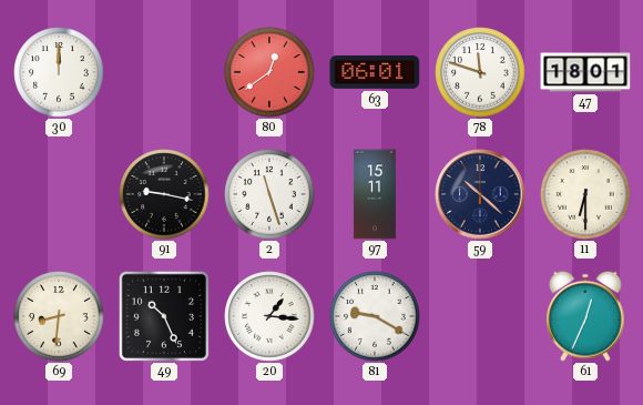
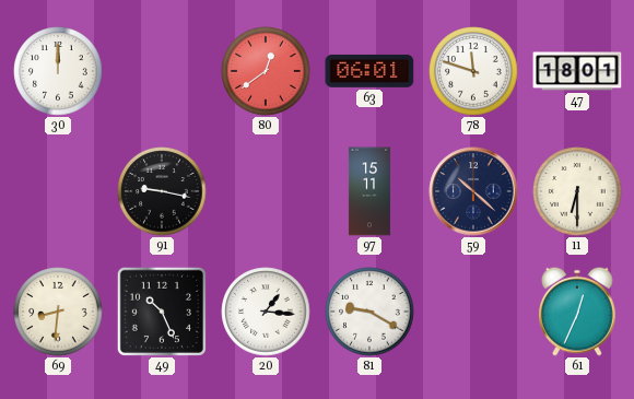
2: 11:27 -> none
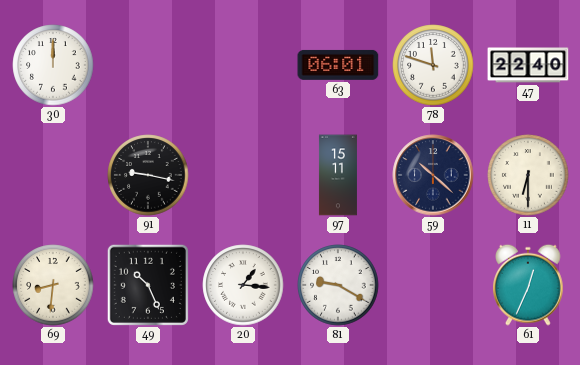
80: 12:39 -> none
47: 18:01 -> 22:40
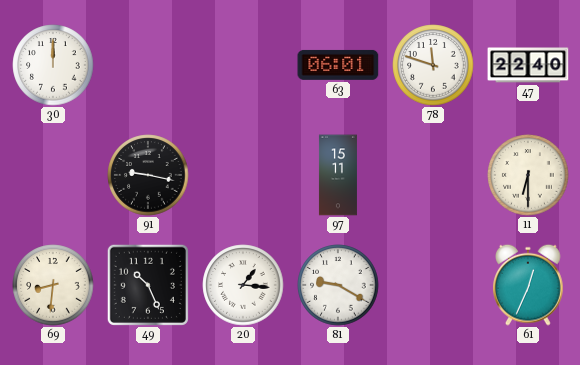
59: 10:22 -> none
